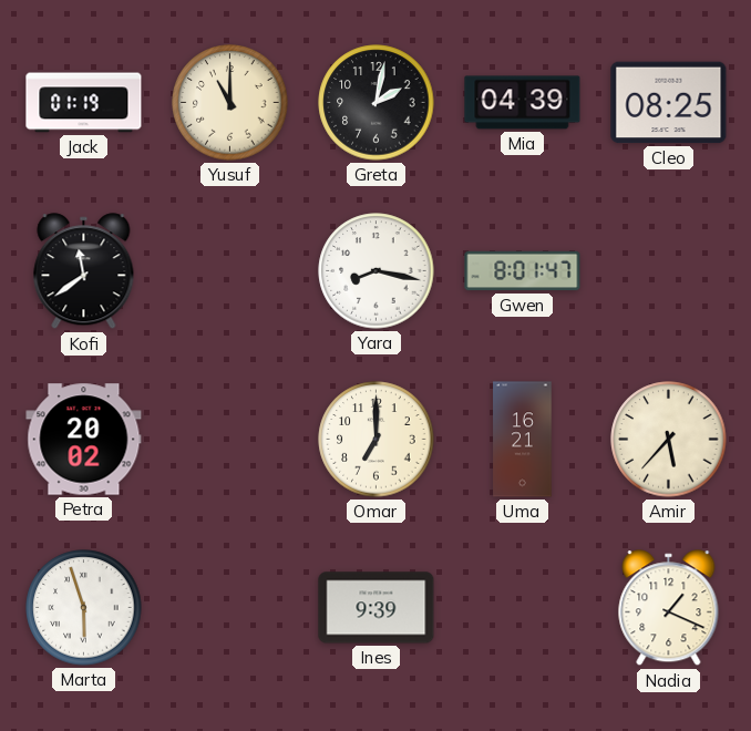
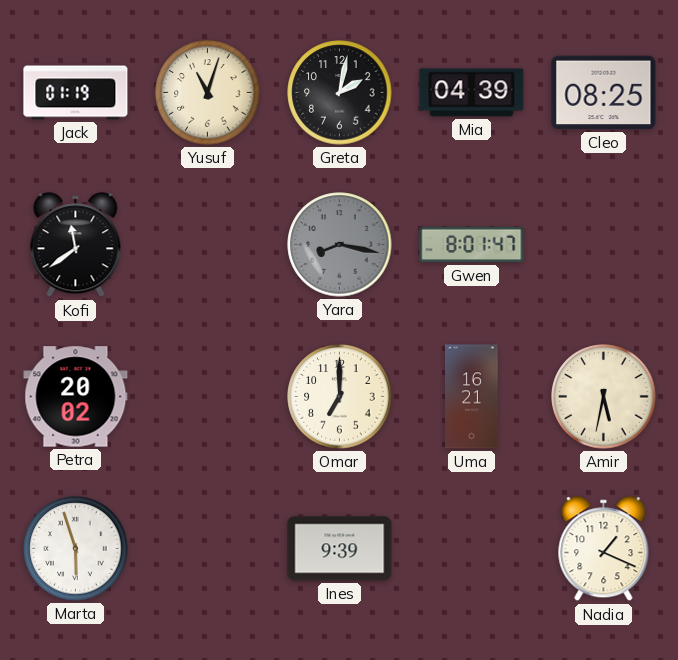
Yusuf: 11:00 -> 11:03
Yara dial: white -> grey
Amir: 5:37 -> 5:32
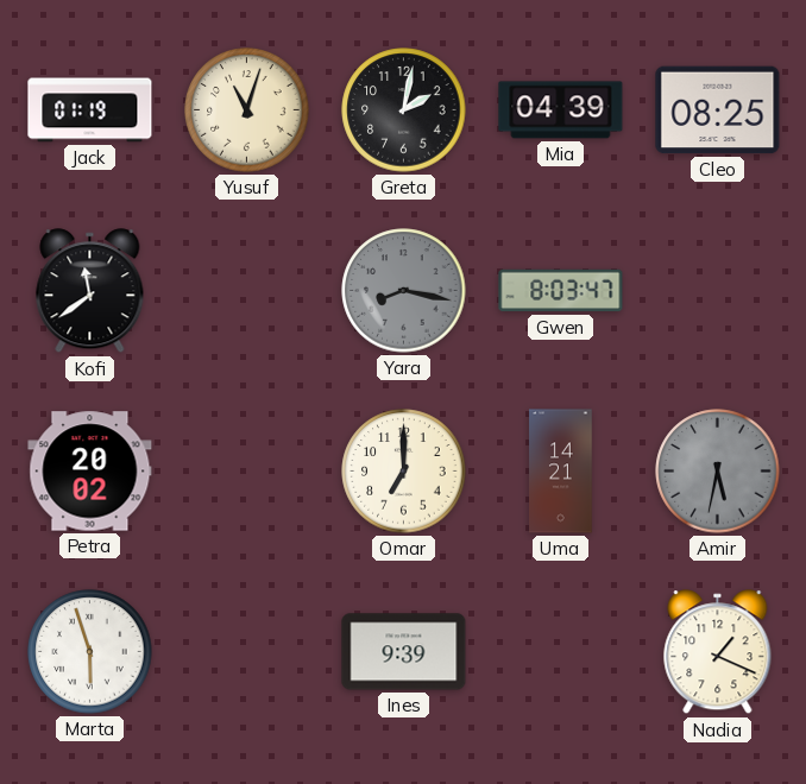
Gwen: 8:01 -> 8:03
Uma: 16:21 -> 14:21
Amir dial: cream -> grey
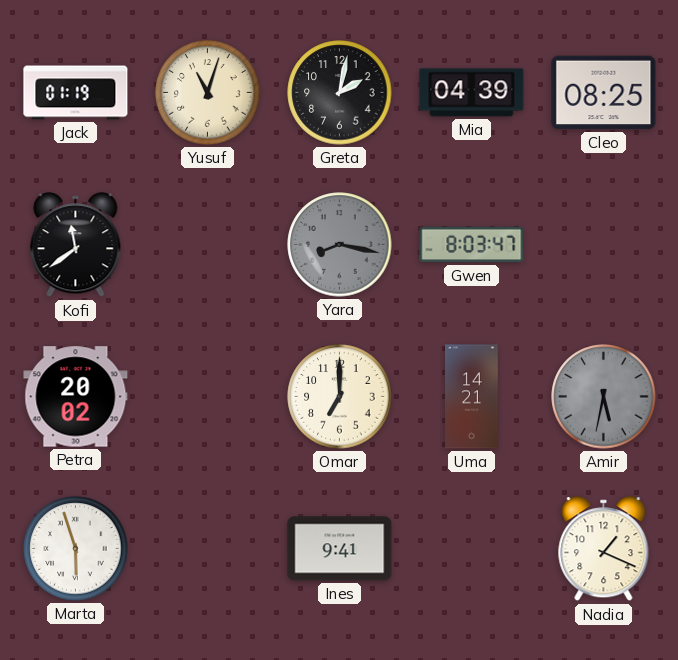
Ines: 9:39 -> 9:41
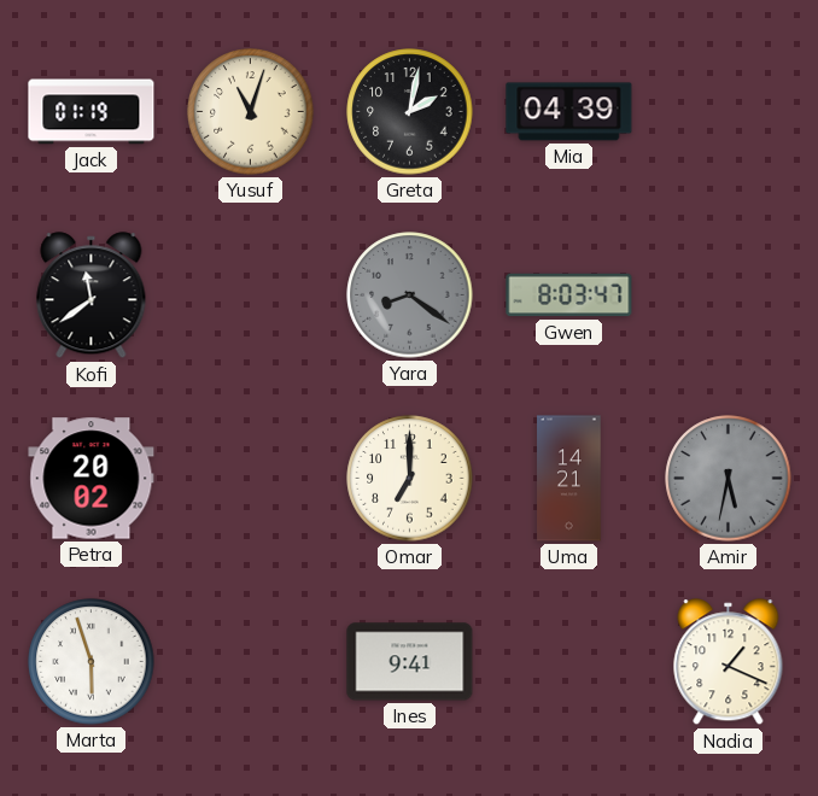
Cleo: 08:25 -> none
Yara: 8:17 -> 8:21
